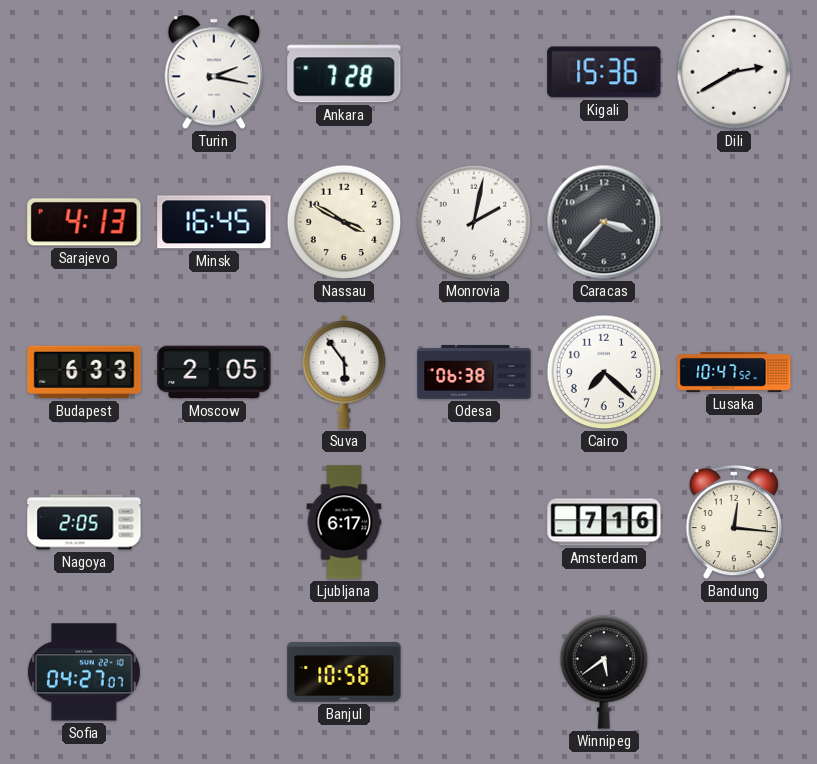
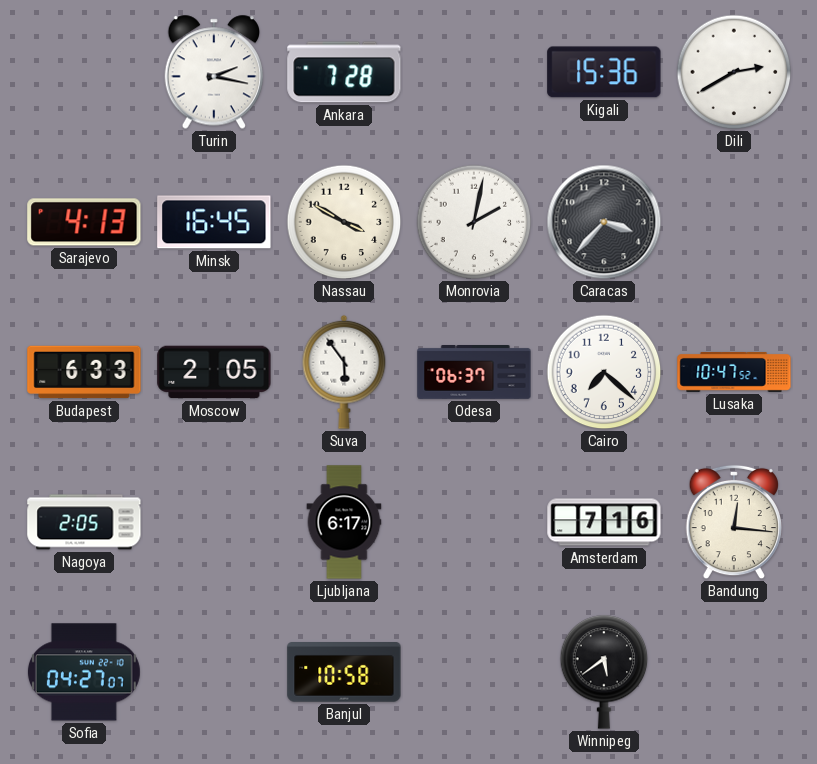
Odesa: 06:38 -> 06:37
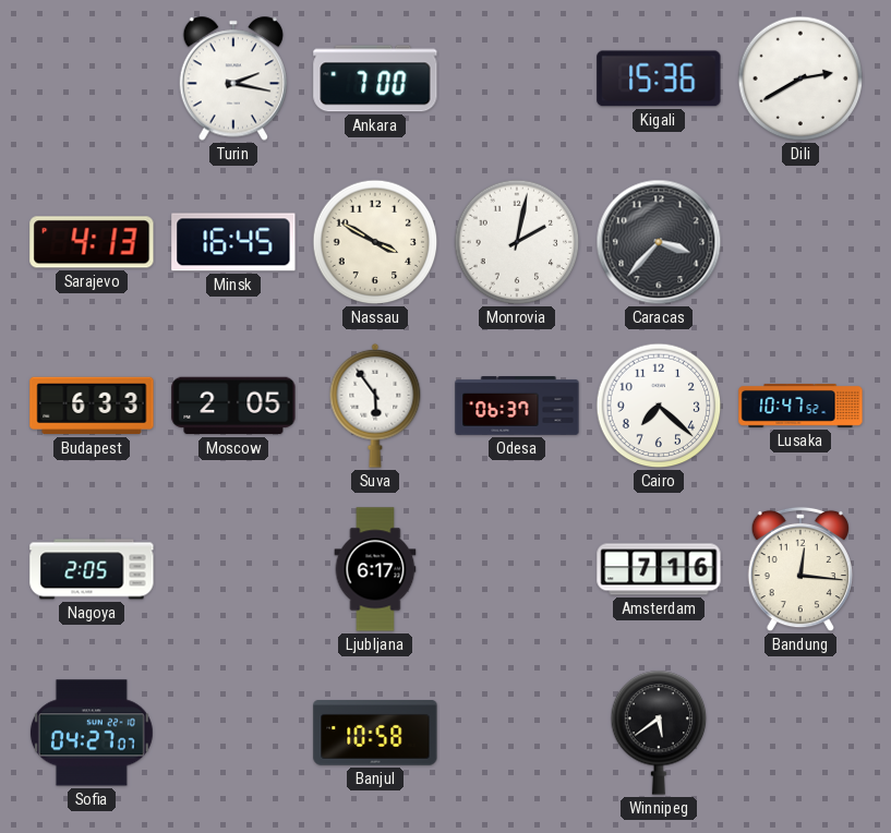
Ankara: 7:28 -> 7:00
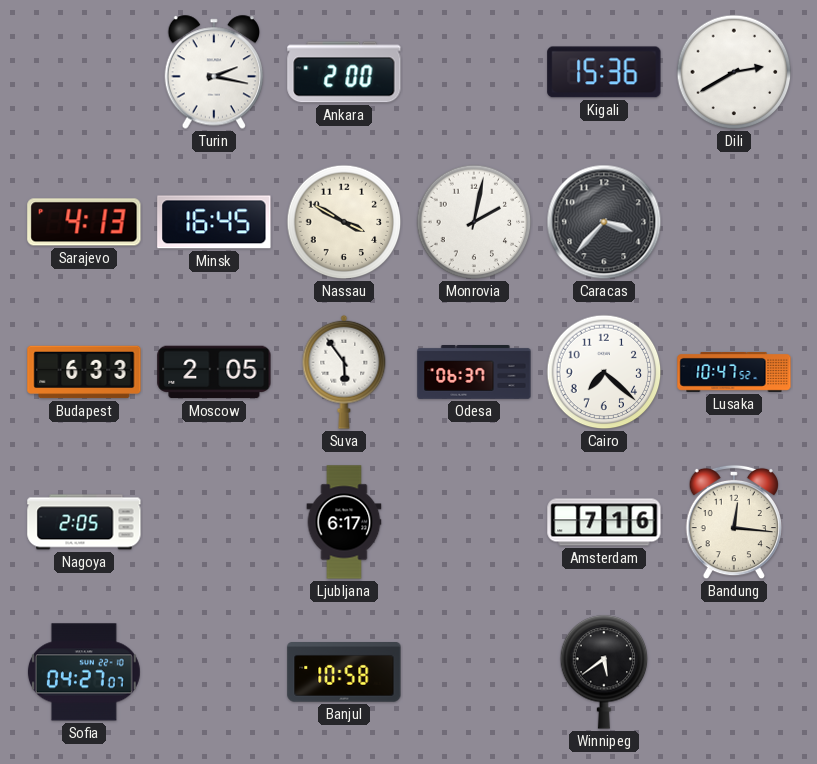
Ankara: 7:00 -> 2:00
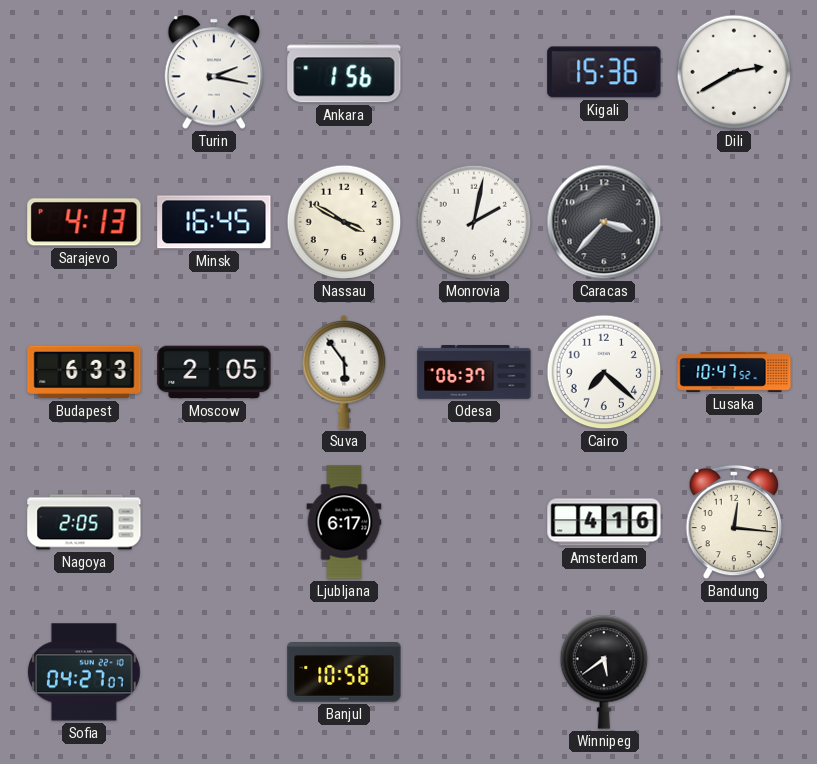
Ankara: 2:00 -> 1:56
Amsterdam: 7:16 -> 4:16
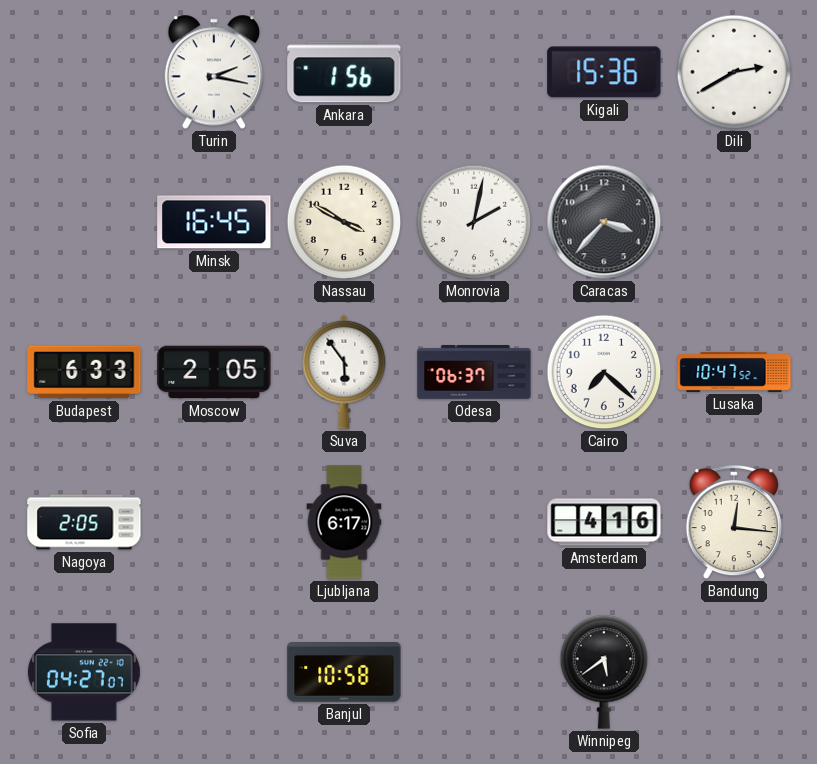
Sarajevo: 4:13 -> none
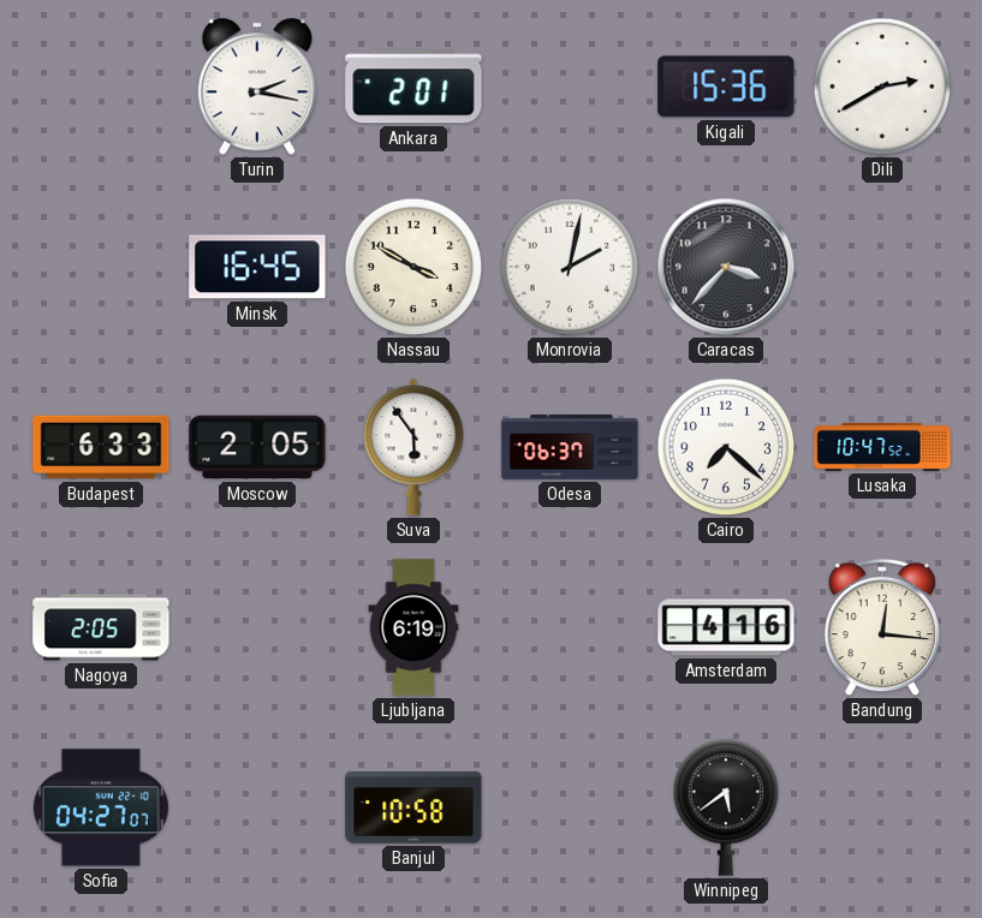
Ankara: 1:56 -> 2:01
Ljubljana: 6:17 -> 6:19
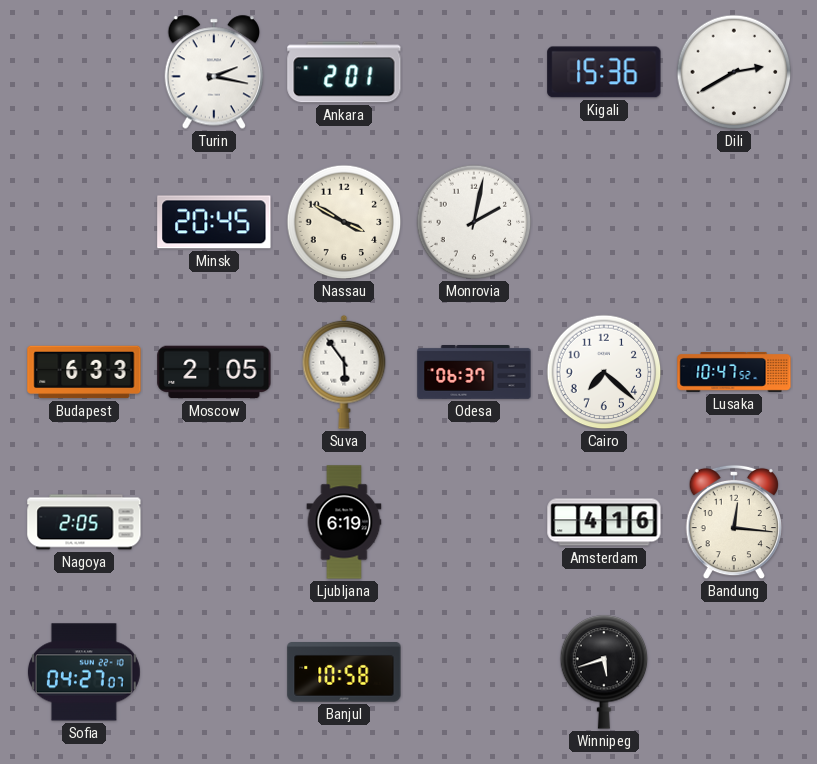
Minsk: 16:45 -> 20:45
Caracas: 3:37 -> none
Winnipeg: 5:39 -> 5:42
